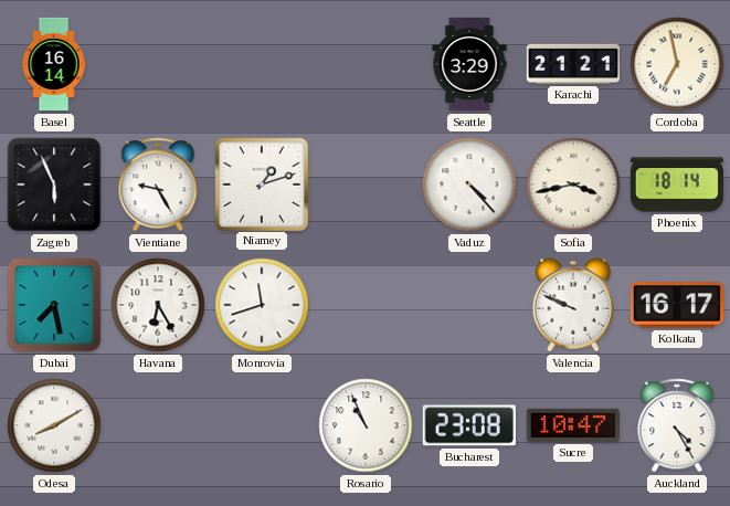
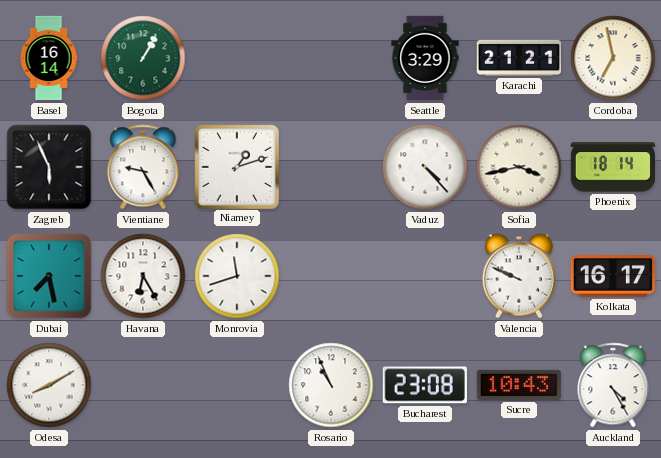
Bogota: none -> 1:05
Sucre: 10:47 -> 10:43
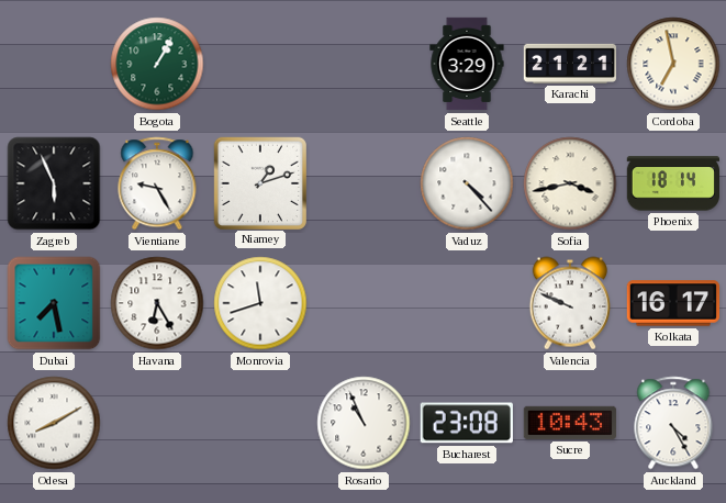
Basel: 16:14 -> none
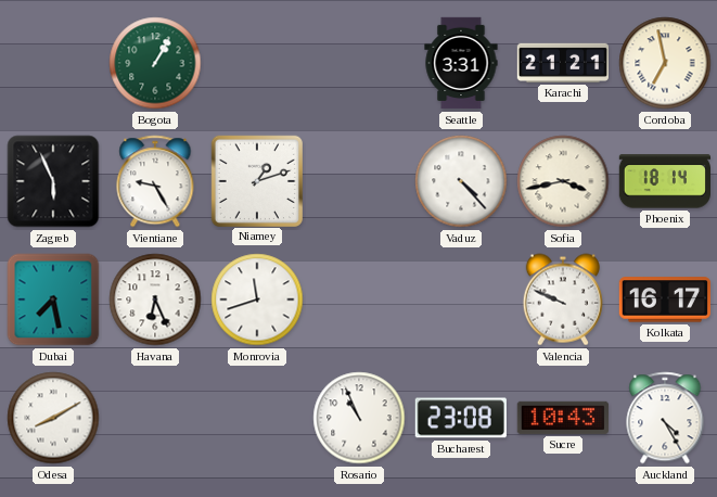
Seattle: 3:29 -> 3:31
Havana: 6:25 -> 6:26
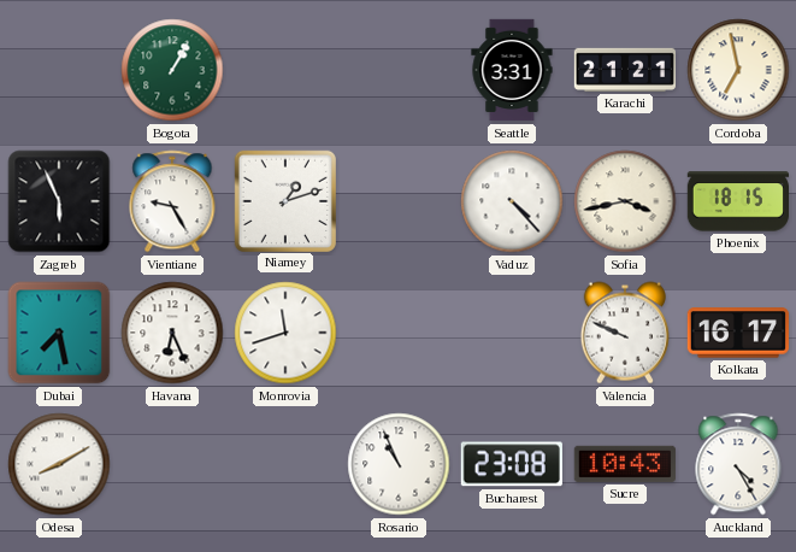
Phoenix: 18:14 -> 18:15
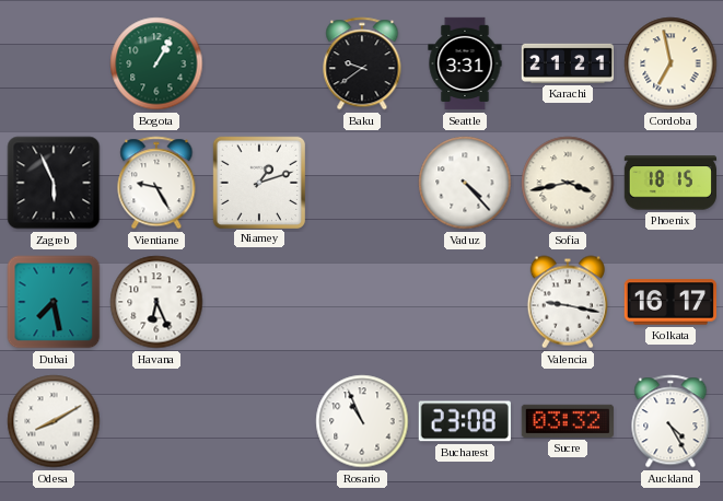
Baku: none -> 9:39
Monrovia: 11:42 -> none
Valencia: 9:49 -> 9:17
Sucre: 10:43 -> 03:32
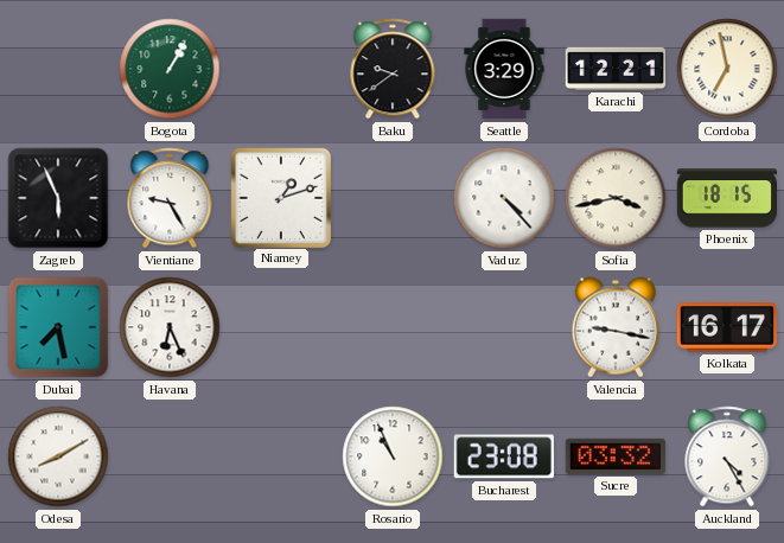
Seattle: 3:31 -> 3:29
Karachi: 21:21 -> 12:21
